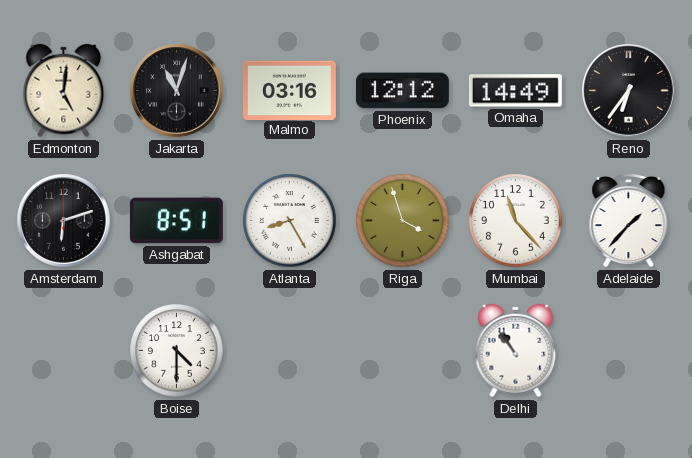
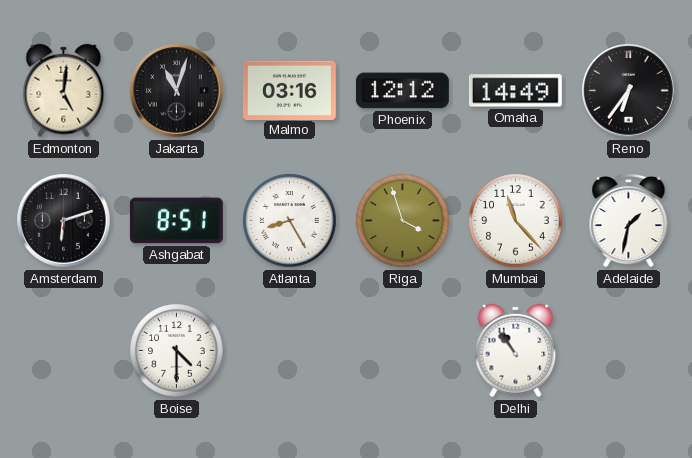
Adelaide: 1:37 -> 1:32
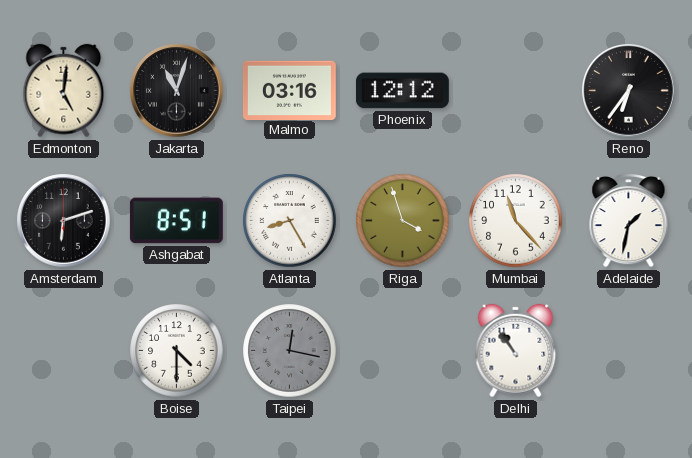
Omaha: 14:49 -> none
Taipei: none -> 12:17
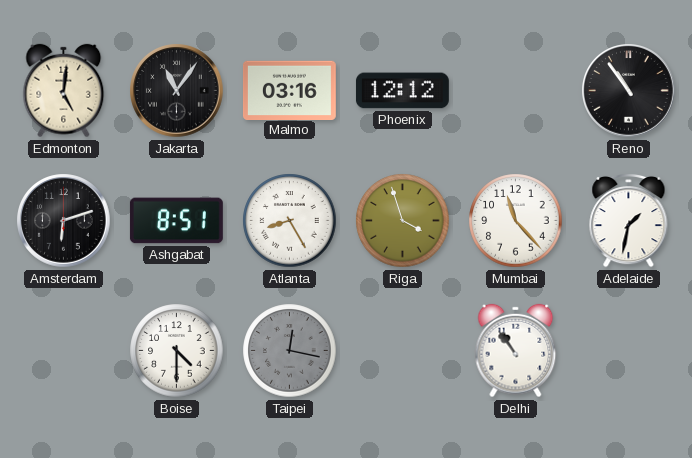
Jakarta: 11:03 -> 11:06
Reno: 6:36 -> 10:54
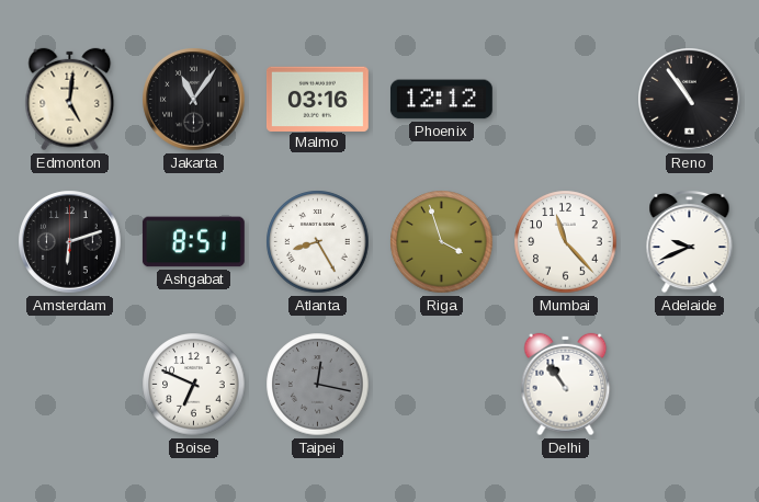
Adelaide: 1:32 -> 9:41
Boise: 4:30 -> 6:49
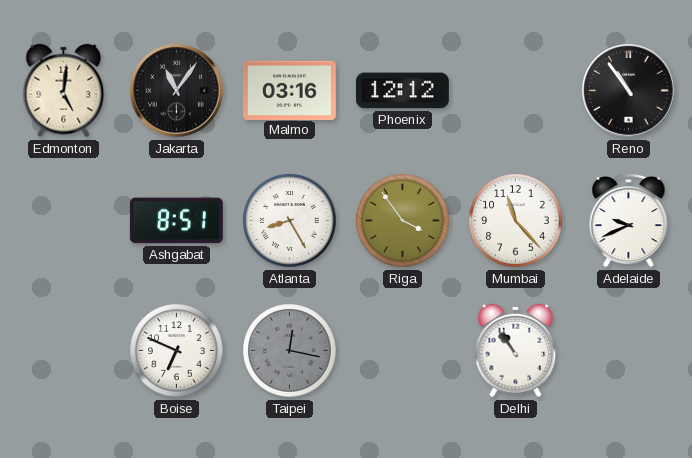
Amsterdam: 6:12 -> none
Riga: 3:57 -> 3:54
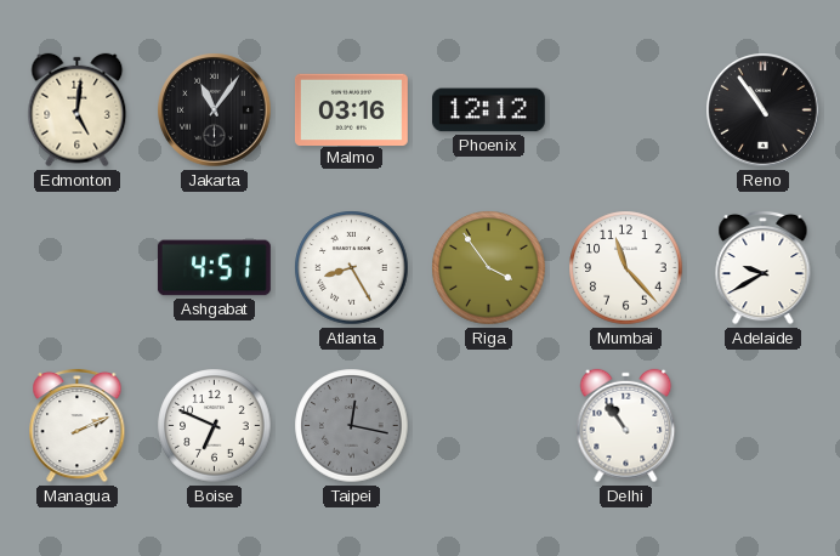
Ashgabat: 8:51 -> 4:51
Adelaide: 9:41 -> 9:40
Managua: none -> 2:11
